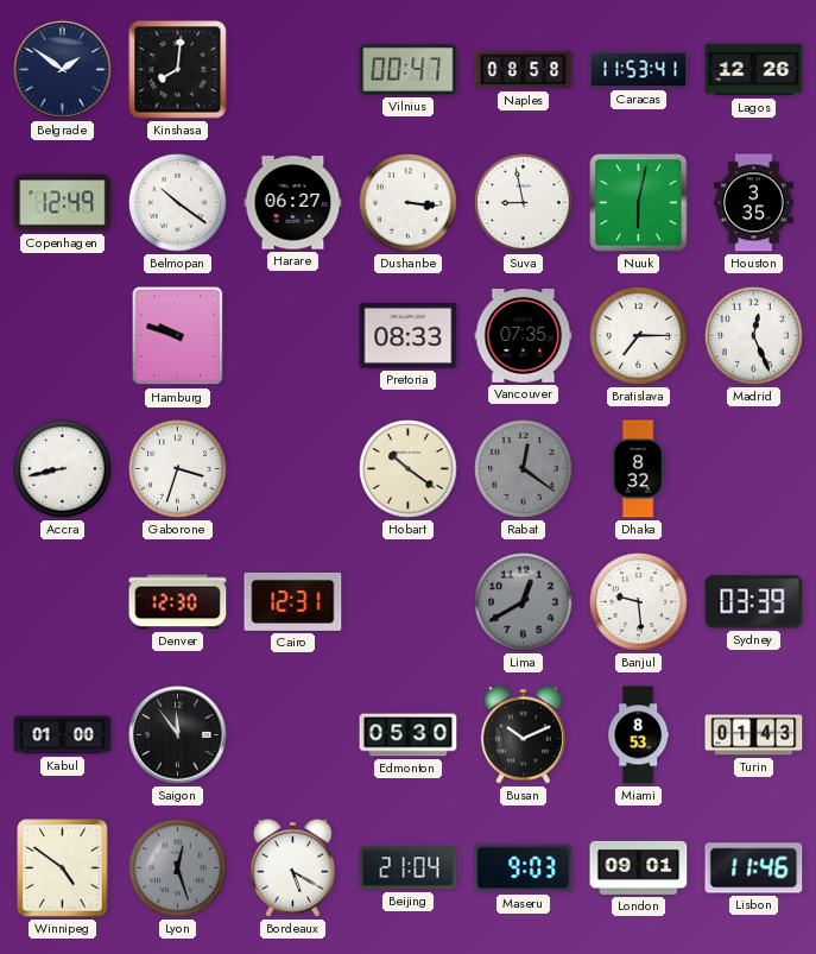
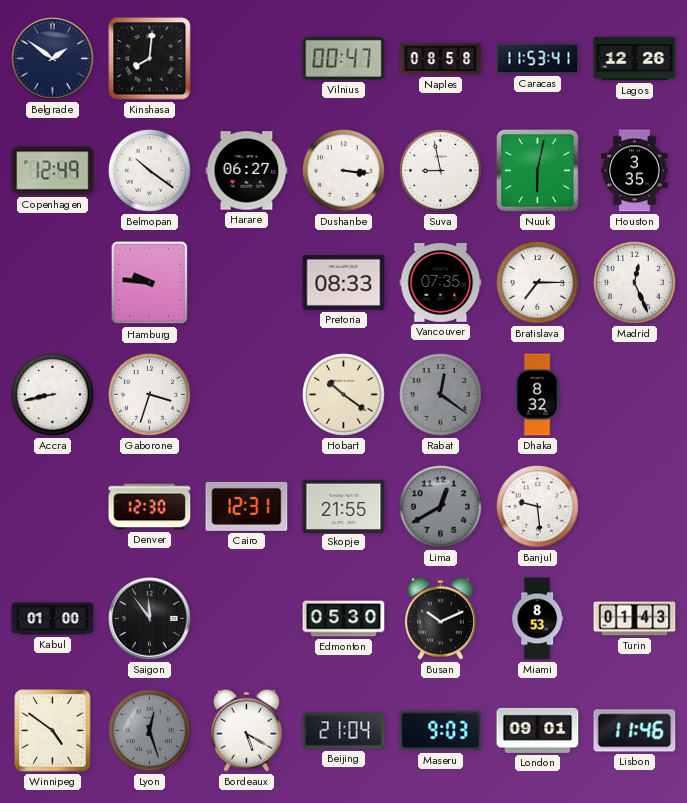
Hamburg: 9:48 -> 9:46
Skopje: none -> 21:55
Sydney: 03:39 -> none
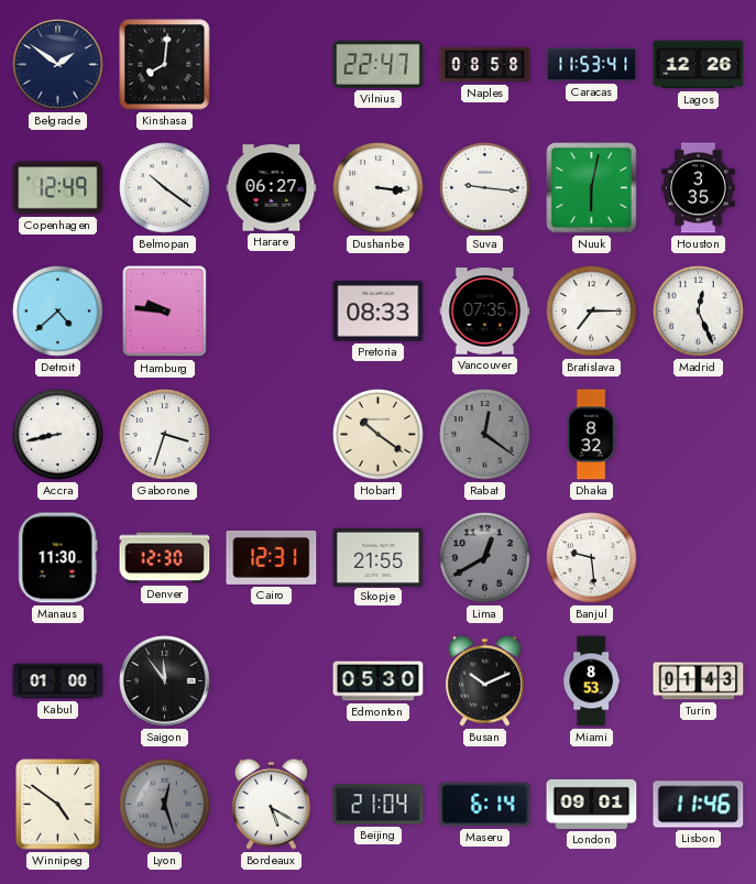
Vilnius: 00:47 -> 22:47
Suva: 8:58 -> 9:16
Detroit: none -> 4:38
Manaus: none -> 11:30
Maseru: 9:03 -> 6:14
